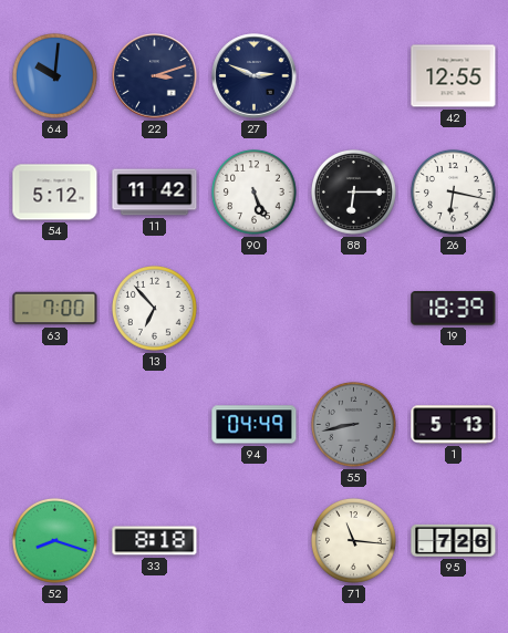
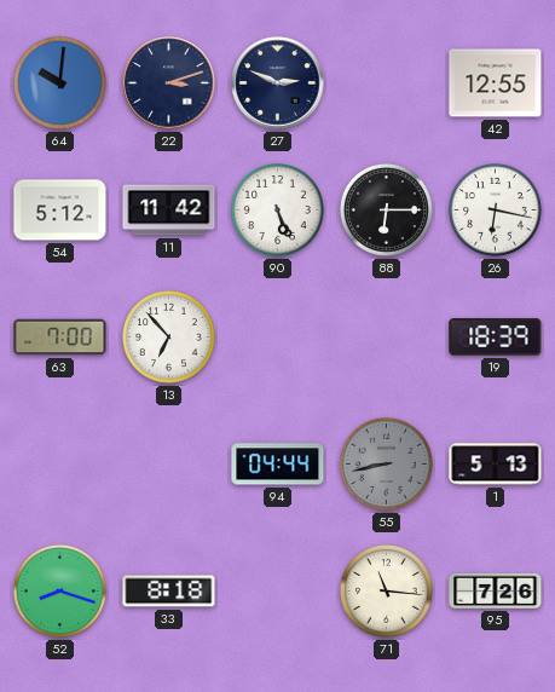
94: 04:49 -> 04:44
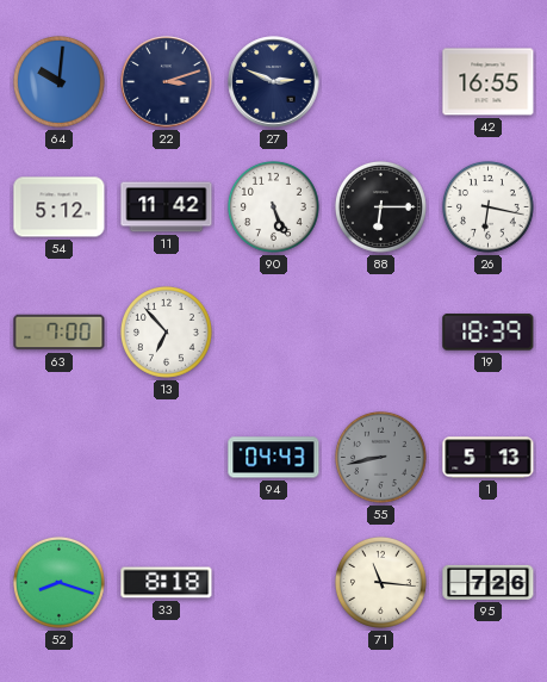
42: 12:55 -> 16:55
94: 04:44 -> 04:43
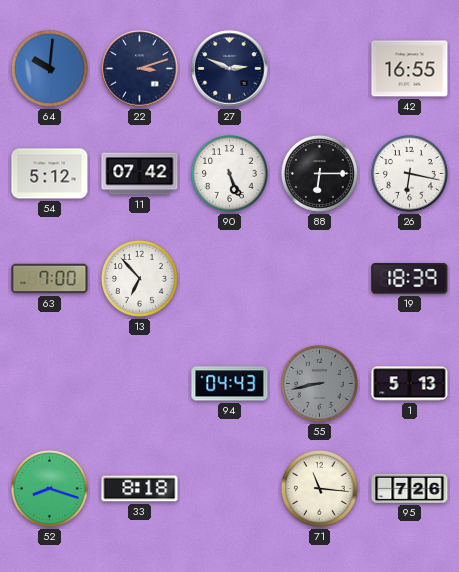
11: 11:42 -> 07:42
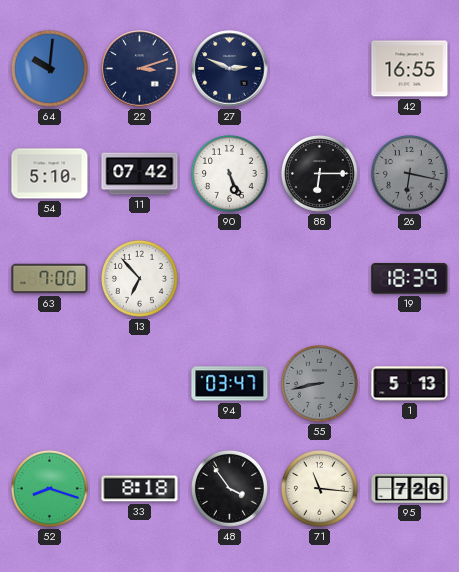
54: 5:12 -> 5:10
26 dial: white -> grey
94: 04:43 -> 03:47
48: none -> 3:54
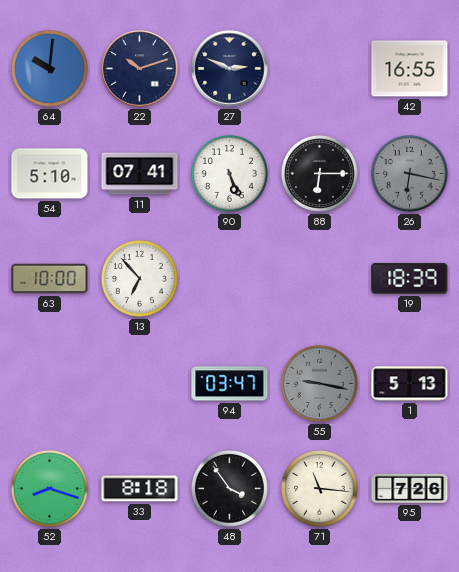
22: 3:12 -> 10:12
11: 07:42 -> 07:41
63: 7:00 -> 10:00
55: 8:43 -> 9:17
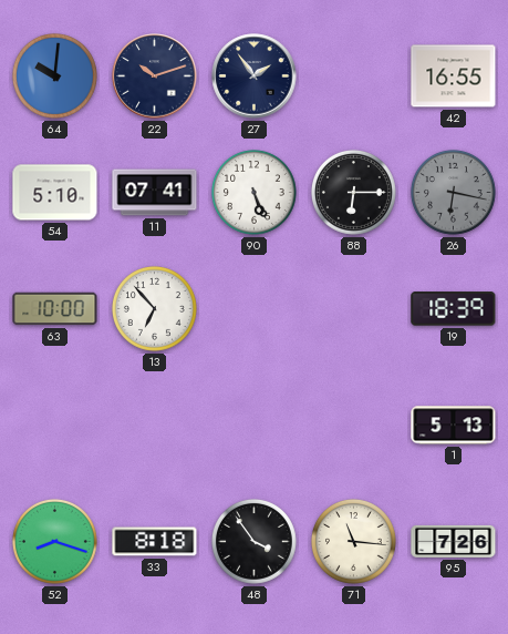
27: 2:49 -> 1:54
94: 03:47 -> none
55: 9:17 -> none
